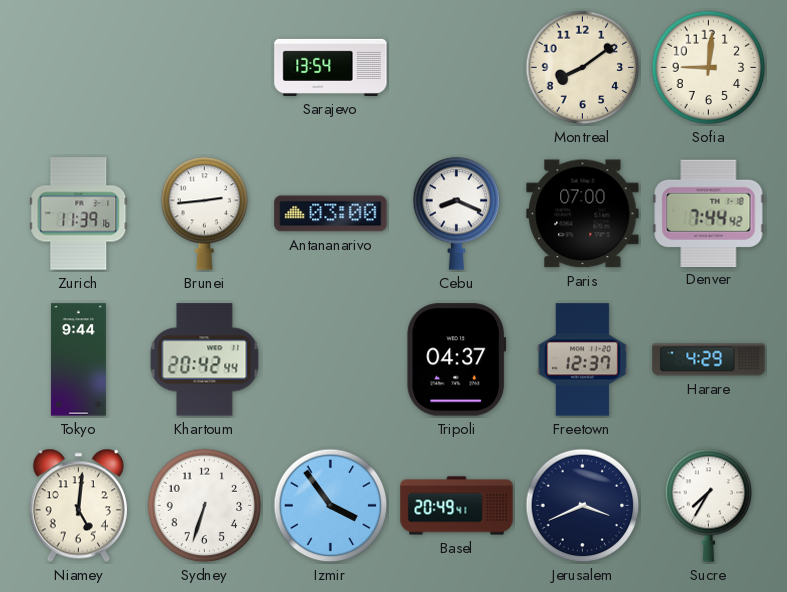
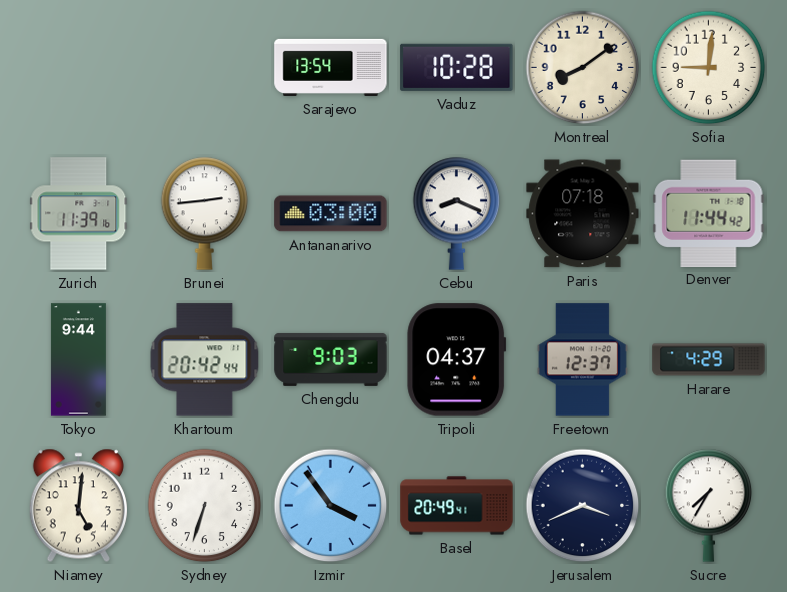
Vaduz: none -> 10:28
Paris: 07:00 -> 07:18
Denver: 7:44 -> 11:44
Chengdu: none -> 9:03
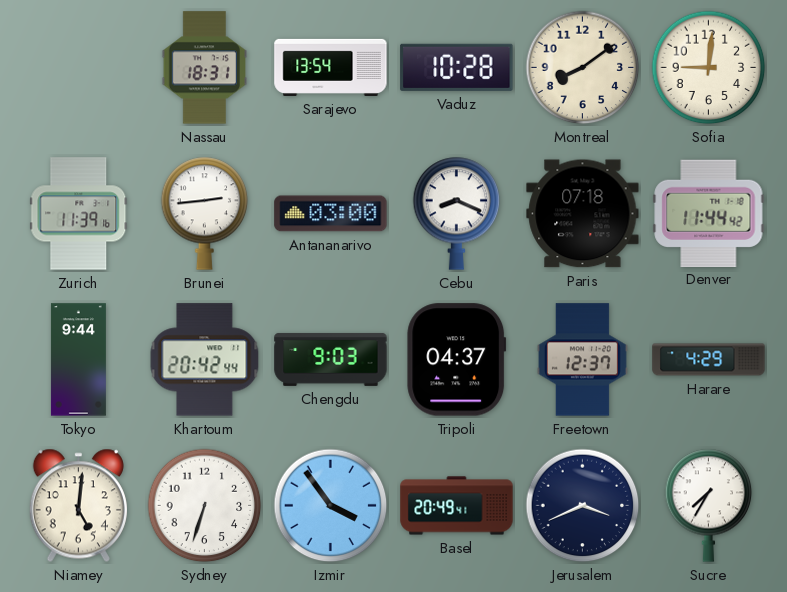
Nassau: none -> 18:31
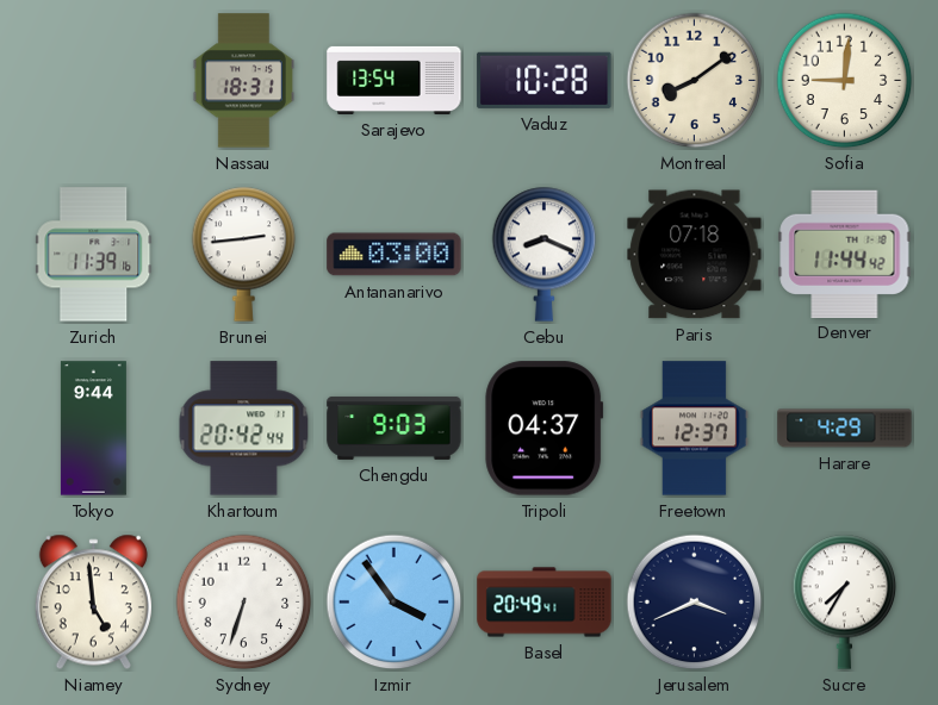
Niamey: 5:01 -> 4:59
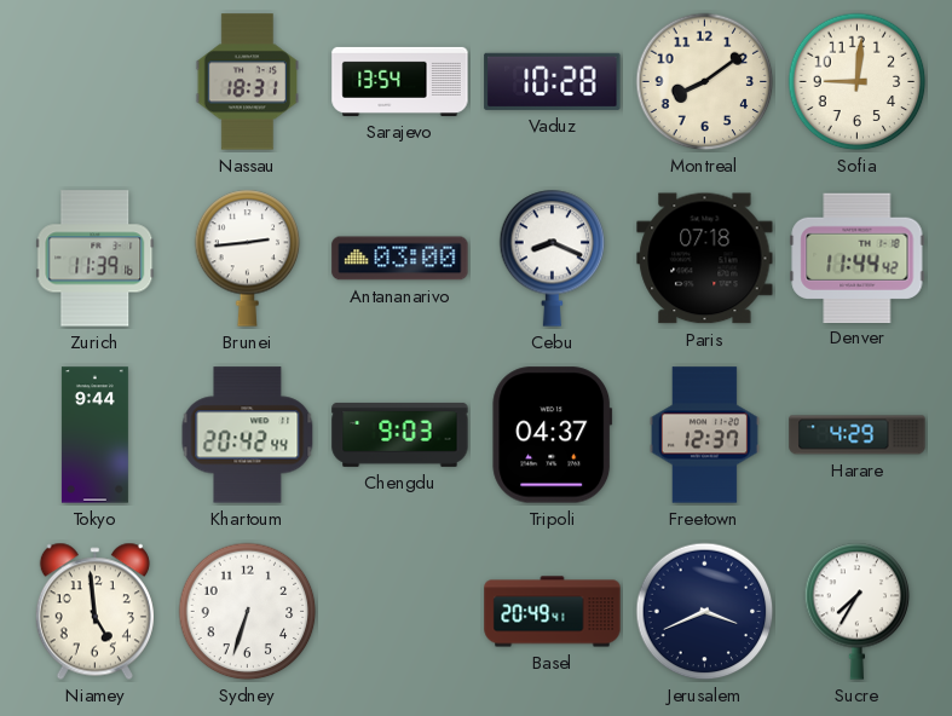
Izmir: 3:54 -> none
